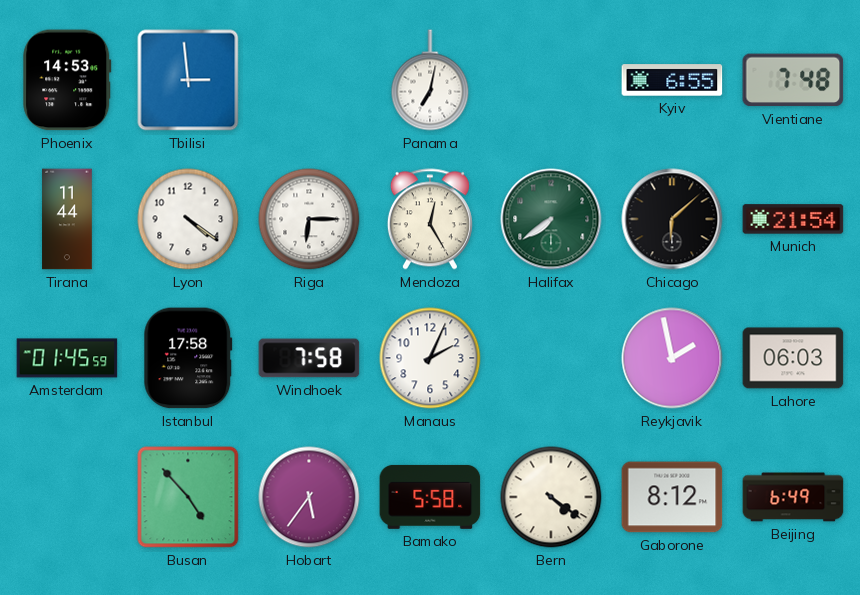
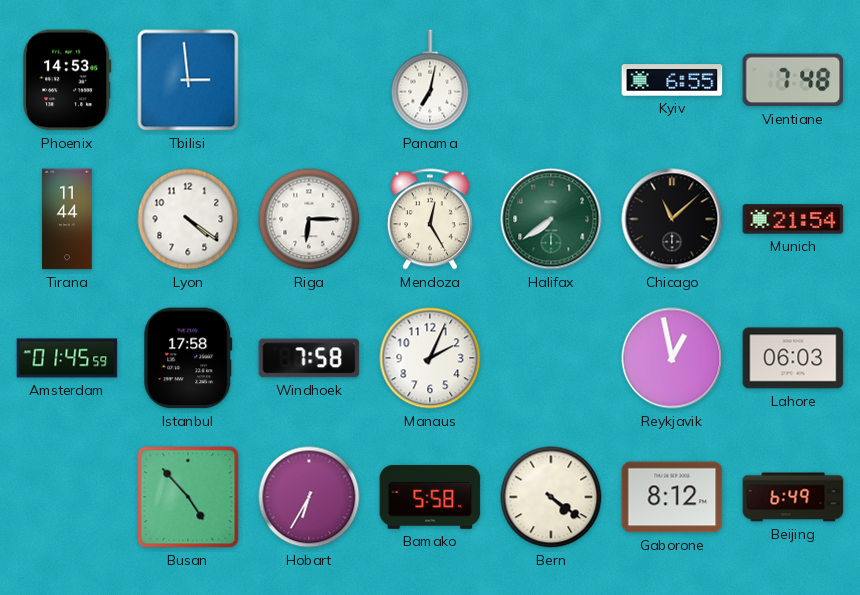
Chicago: 6:08 -> 11:08
Reykjavik: 1:58 -> 12:58
Hobart: 5:36 -> 6:35
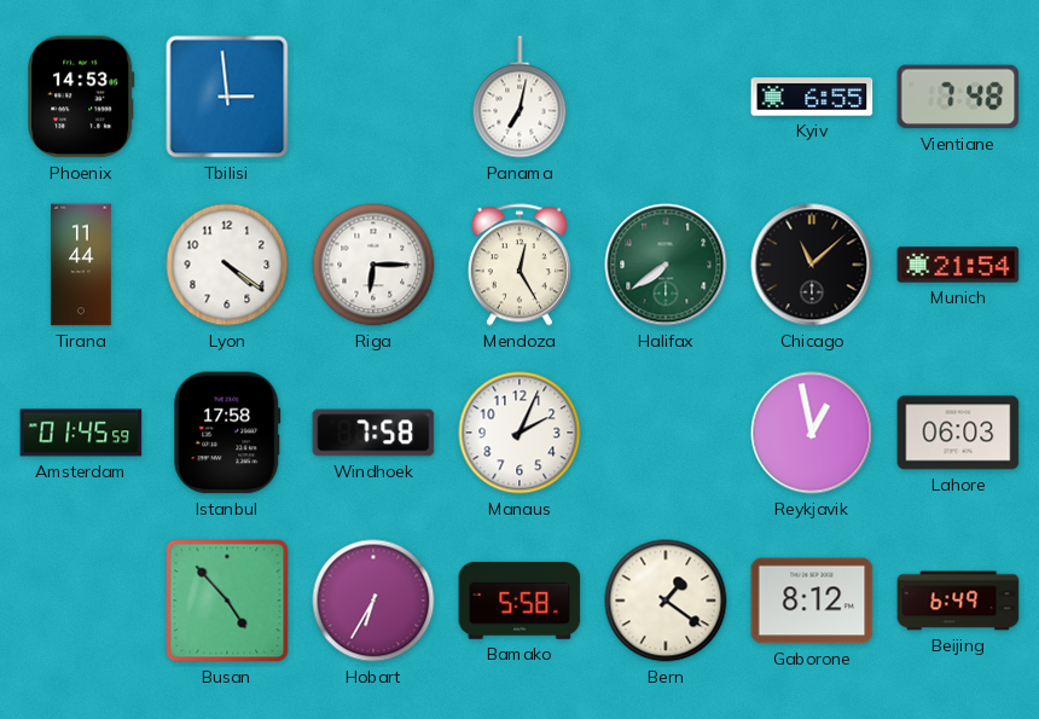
Bern: 4:21 -> 1:21
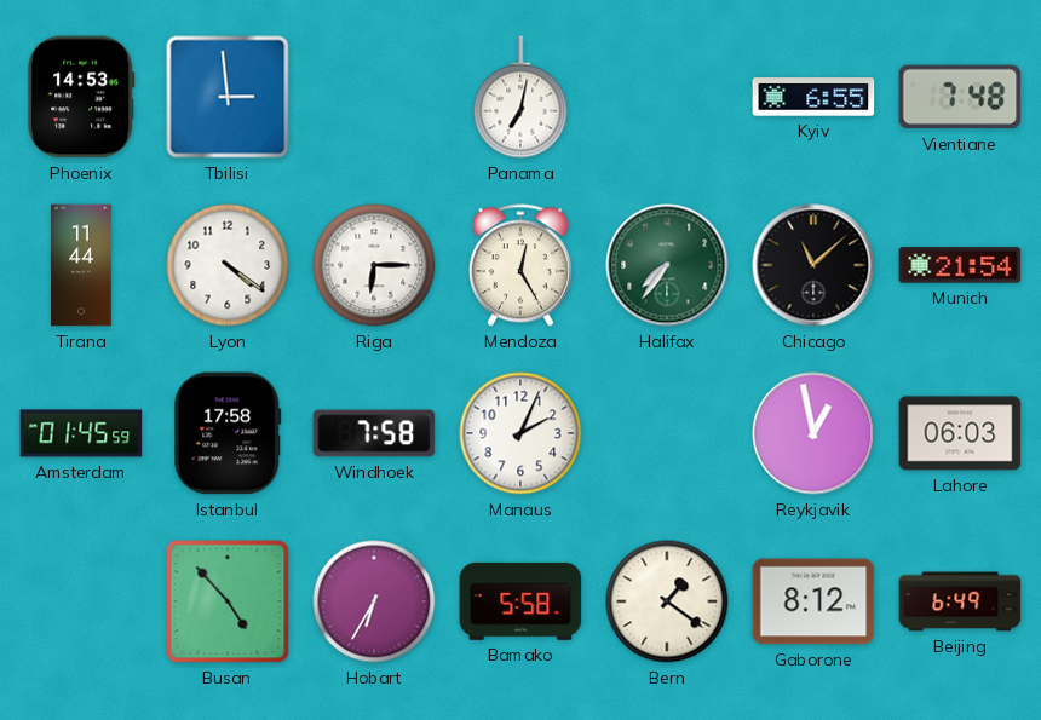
Halifax: 7:39 -> 7:36
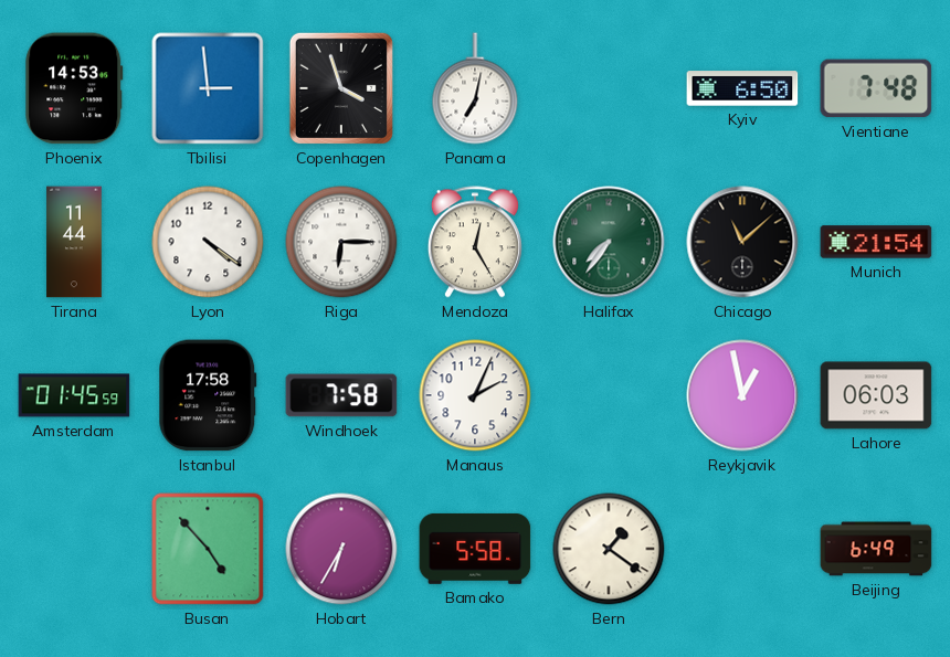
Copenhagen: none -> 3:57
Kyiv: 6:55 -> 6:50
Gaborone: 8:12 -> none
